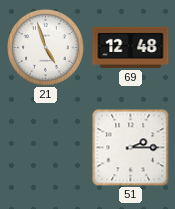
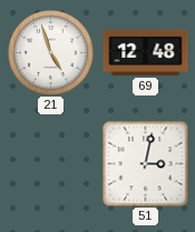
51: 2:15 -> 3:02
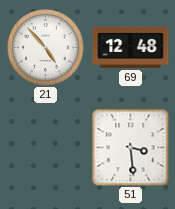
21: 4:57 -> 4:53
51: 3:02 -> 3:29
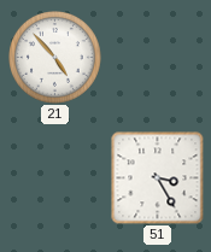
69: 12:48 -> none
51: 3:29 -> 3:25
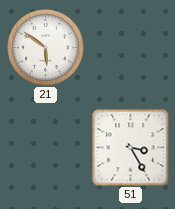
21: 4:53 -> 5:51
